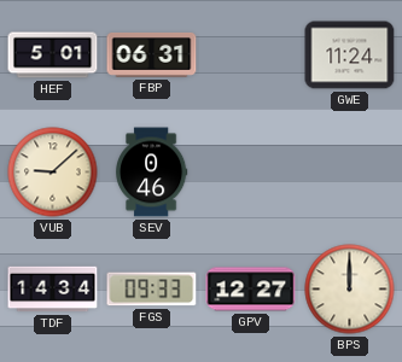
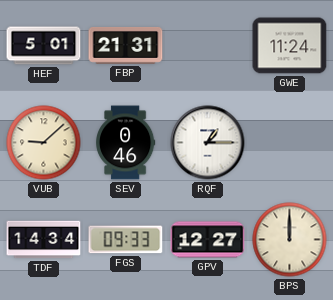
FBP: 06:31 -> 21:31
RQF: none -> 1:15
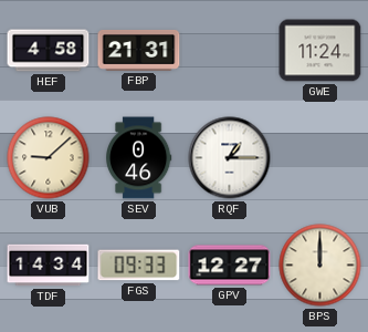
HEF: 5:01 -> 4:58
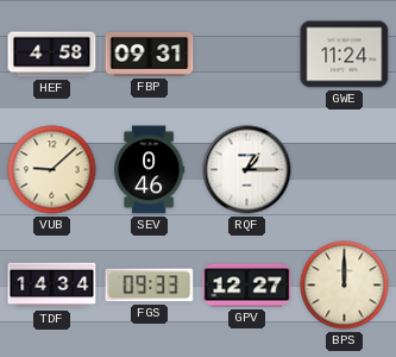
FBP: 21:31 -> 09:31
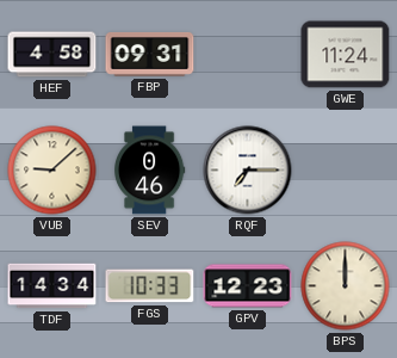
RQF: 1:15 -> 7:15
FGS: 09:33 -> 10:33
GPV: 12:27 -> 12:23
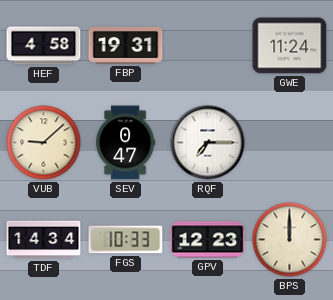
FBP: 09:31 -> 19:31
SEV: 0:46 -> 0:47
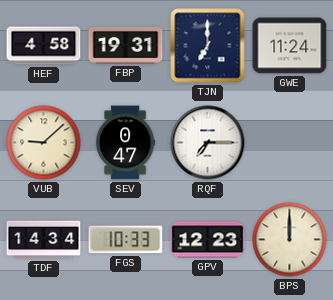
TJN: none -> 7:00
